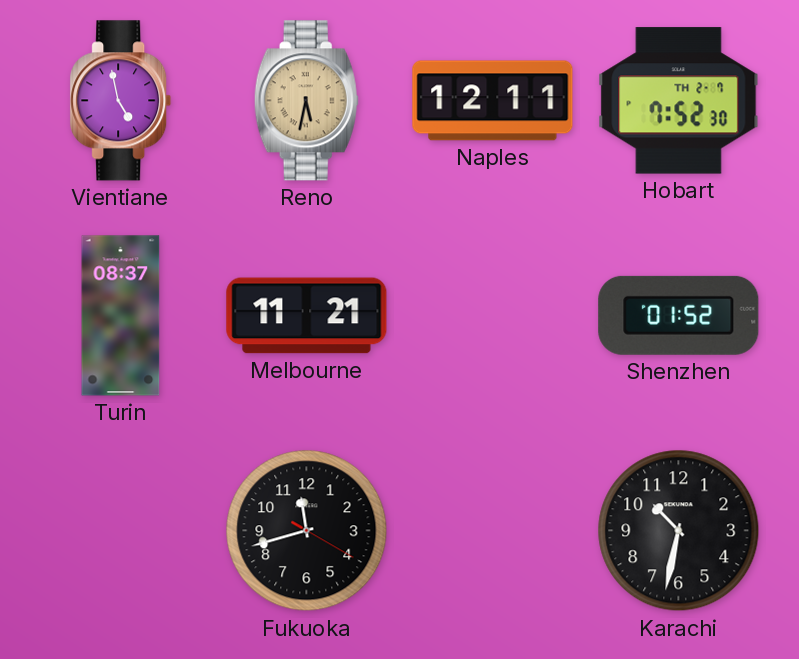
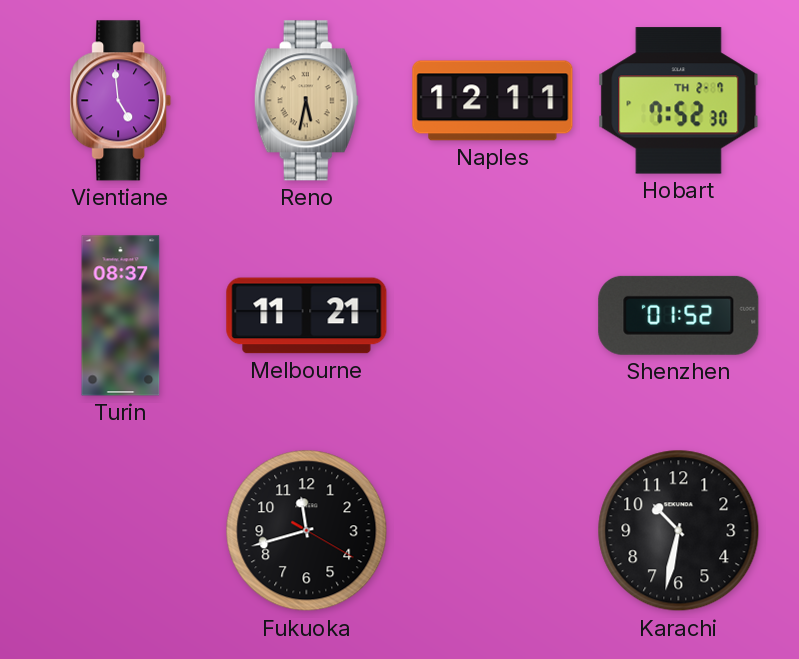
Vientiane: 4:58 -> 4:59
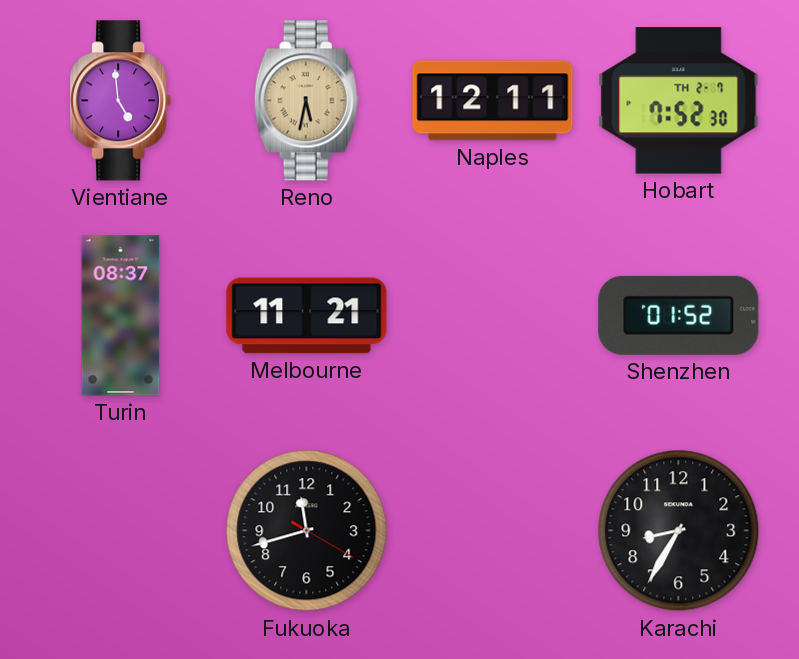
Karachi: 10:32 -> 8:35
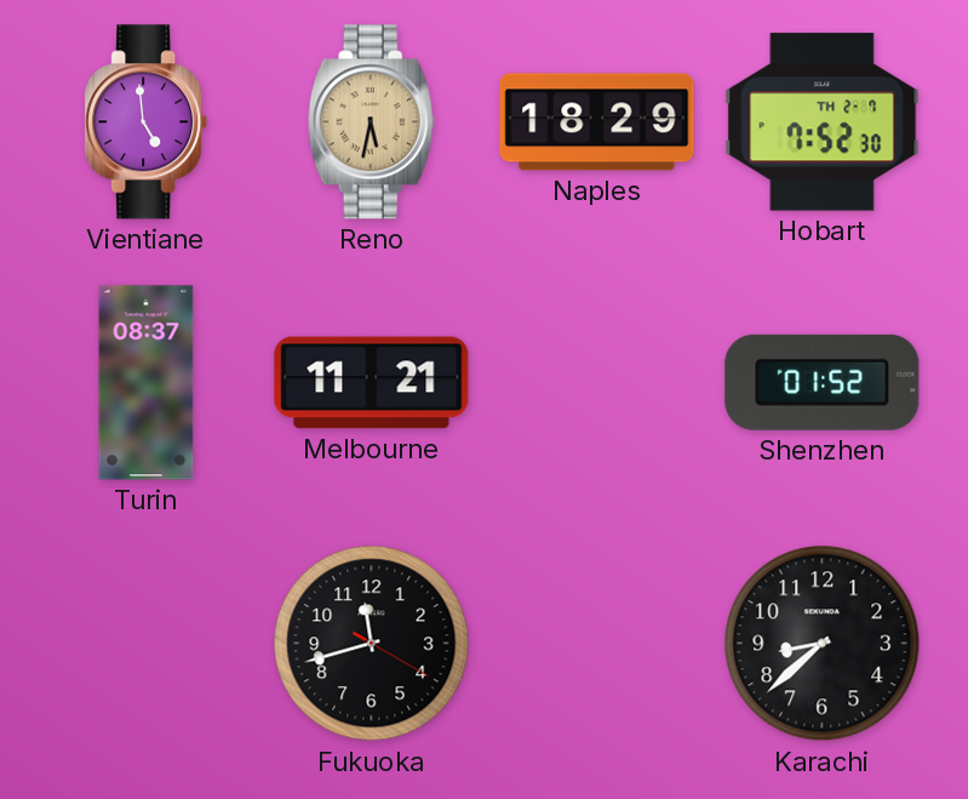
Naples: 12:11 -> 18:29
Karachi: 8:35 -> 8:38
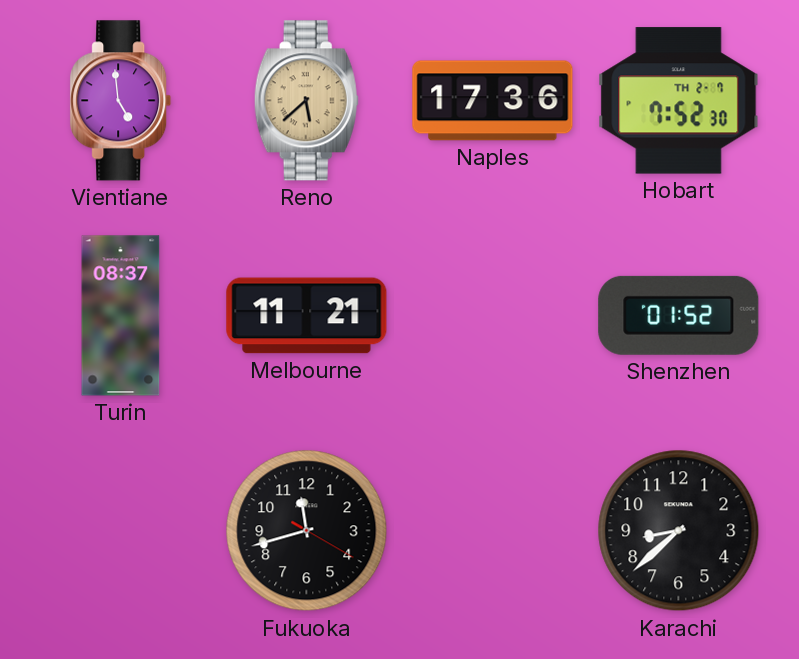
Reno: 5:32 -> 5:38
Naples: 18:29 -> 17:36
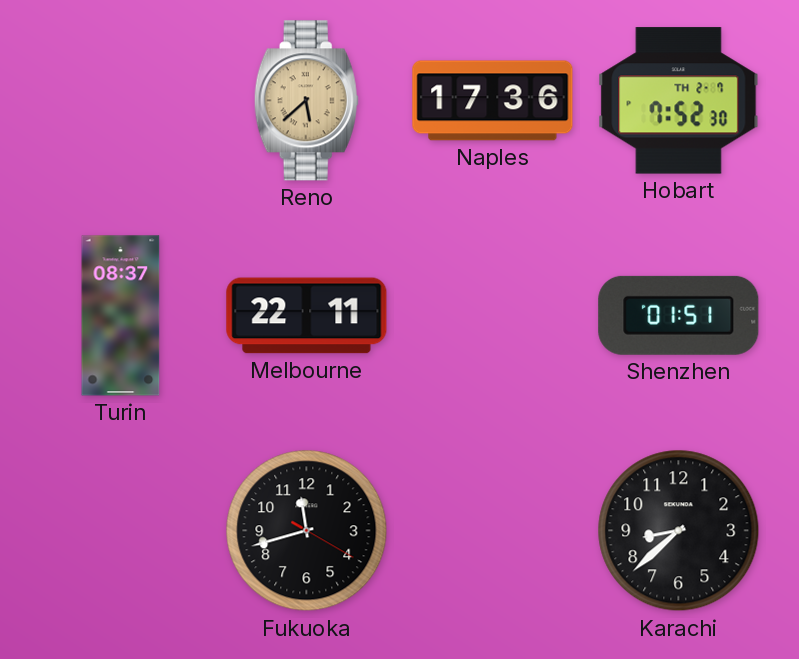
Vientiane: 4:59 -> none
Melbourne: 11:21 -> 22:11
Shenzhen: 01:52 -> 01:51
